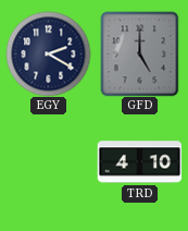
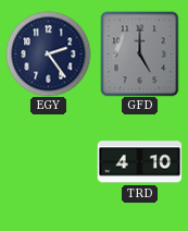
EGY: 2:20 -> 2:24
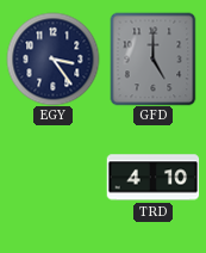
EGY: 2:24 -> 3:24
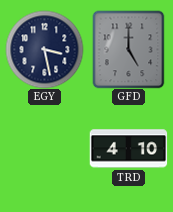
EGY: 3:24 -> 3:28
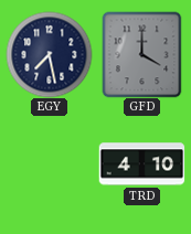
EGY: 3:28 -> 7:28
GFD: 5:00 -> 4:00
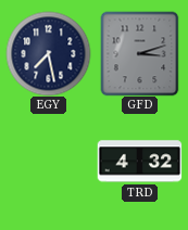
GFD: 4:00 -> 3:12
TRD: 4:10 -> 4:32
